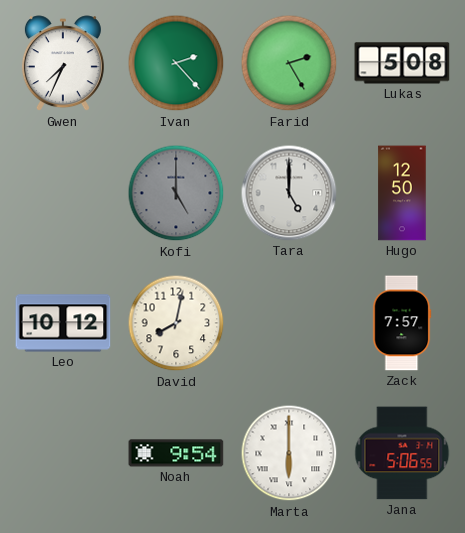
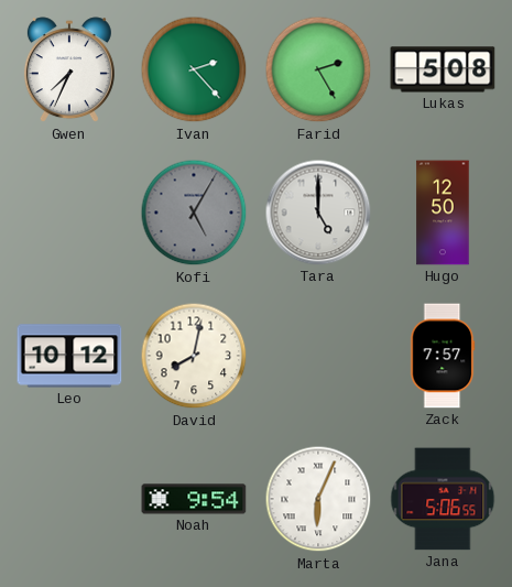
Kofi: 5:00 -> 5:05
Marta: 6:00 -> 6:04
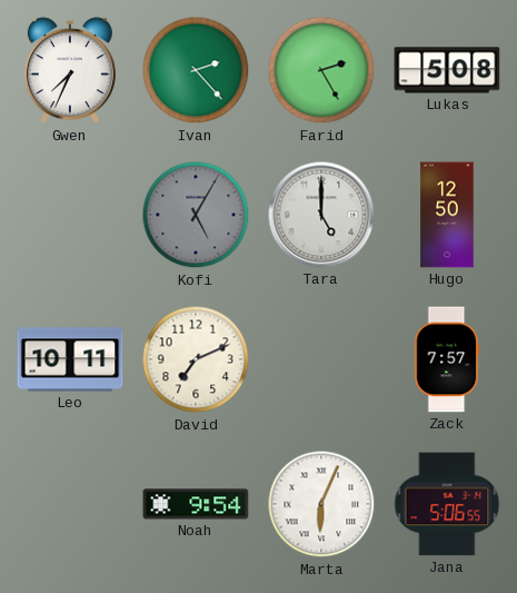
Leo: 10:12 -> 10:11
David: 8:02 -> 7:11
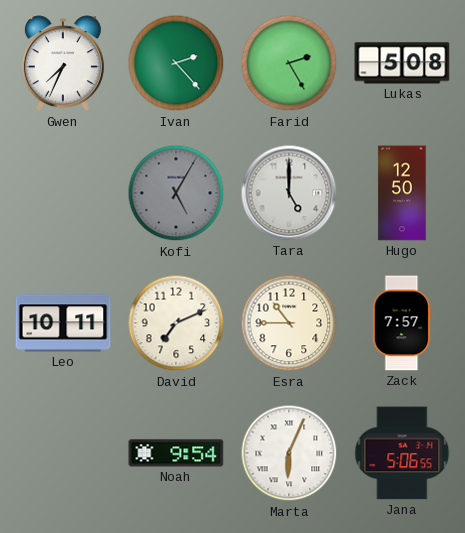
Esra: none -> 10:45
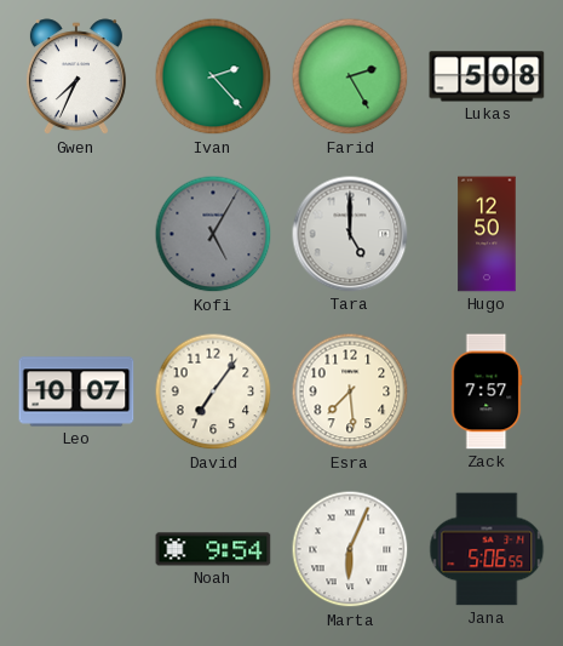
Leo: 10:11 -> 10:07
David: 7:11 -> 7:06
Esra: 10:45 -> 7:29
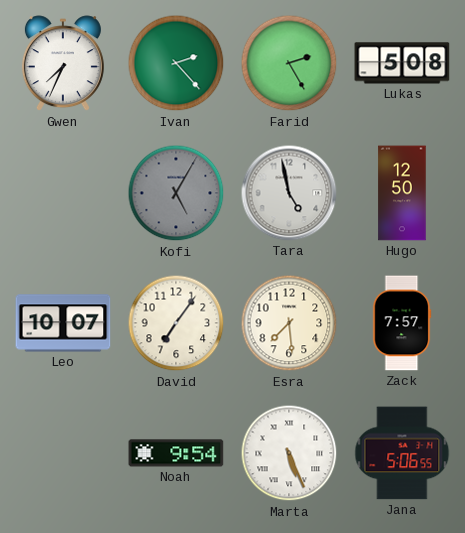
Tara: 5:00 -> 4:58
Marta: 6:04 -> 5:26
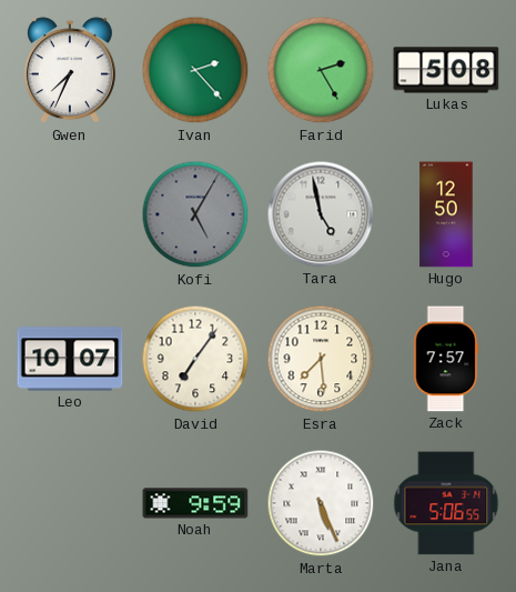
Noah: 9:54 -> 9:59
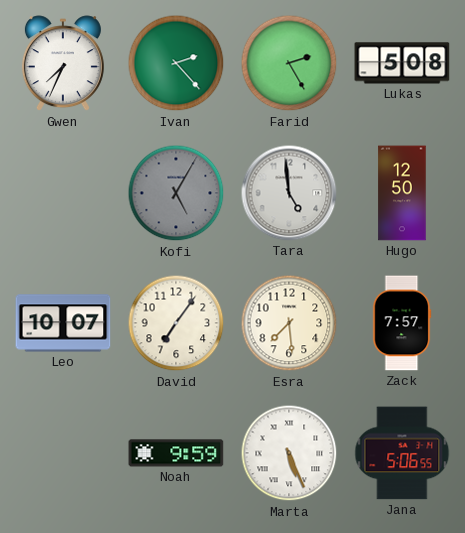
Tara: 4:58 -> 4:59
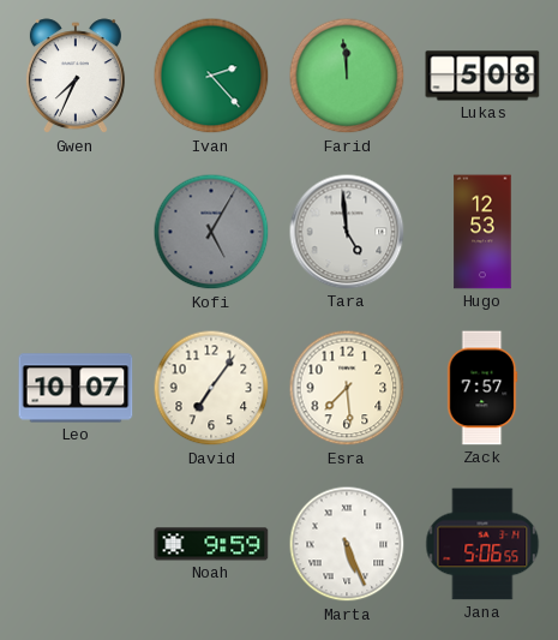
Farid: 2:25 -> 11:59
Hugo: 12:50 -> 12:53
